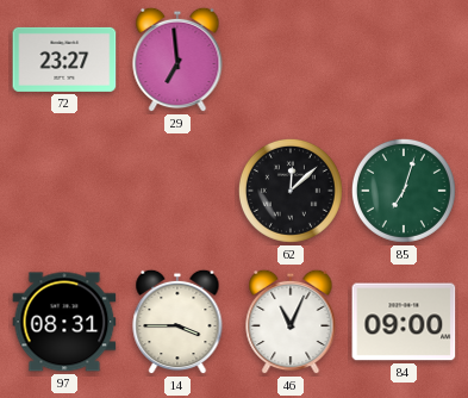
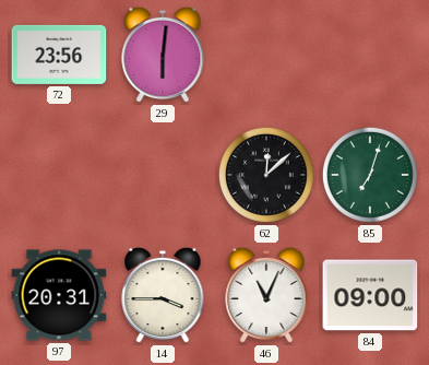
72: 23:27 -> 23:56
29: 6:59 -> 6:01
97: 08:31 -> 20:31
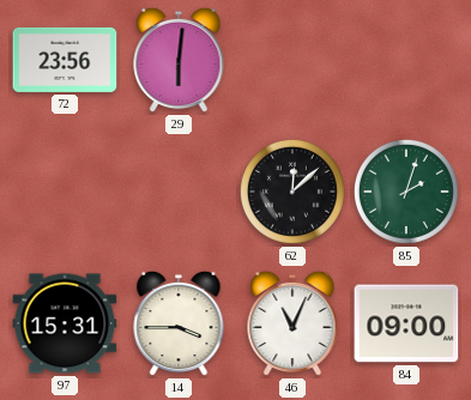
85: 7:03 -> 2:03
97: 20:31 -> 15:31
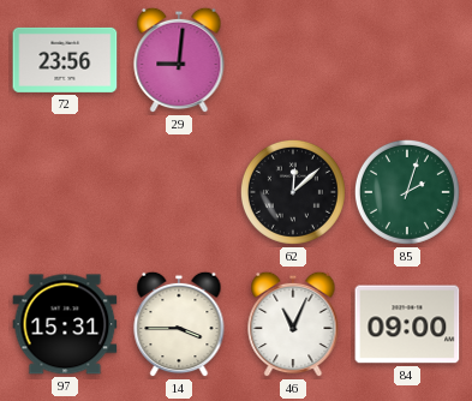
29: 6:01 -> 9:01
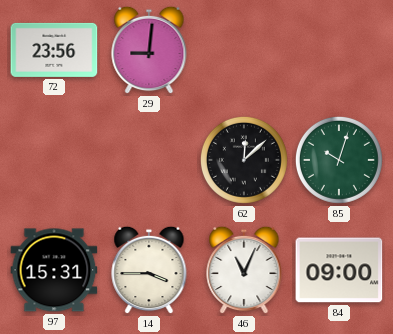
85: 2:03 -> 10:03
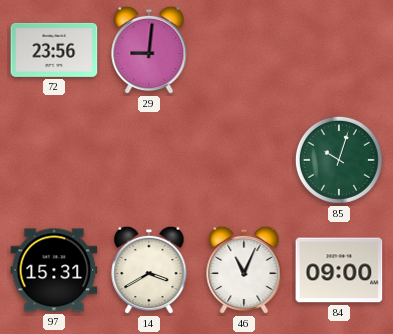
62: 12:08 -> none
14: 3:45 -> 3:40
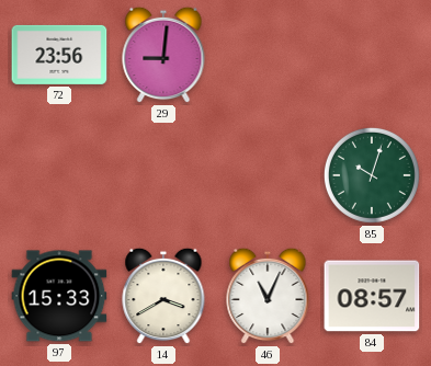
97: 15:31 -> 15:33
84: 09:00 -> 08:57
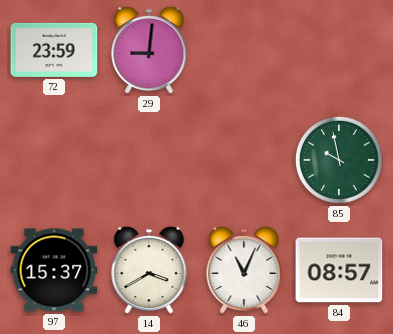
72: 23:56 -> 23:59
85: 10:03 -> 9:58
97: 15:33 -> 15:37
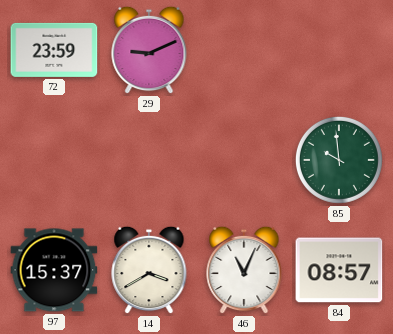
29: 9:01 -> 9:11
85: 9:58 -> 9:59
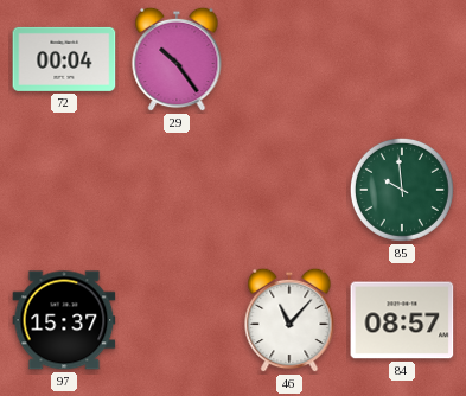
72: 23:59 -> 00:04
29: 9:11 -> 10:24
14: 3:40 -> none
46: 11:04 -> 11:07
